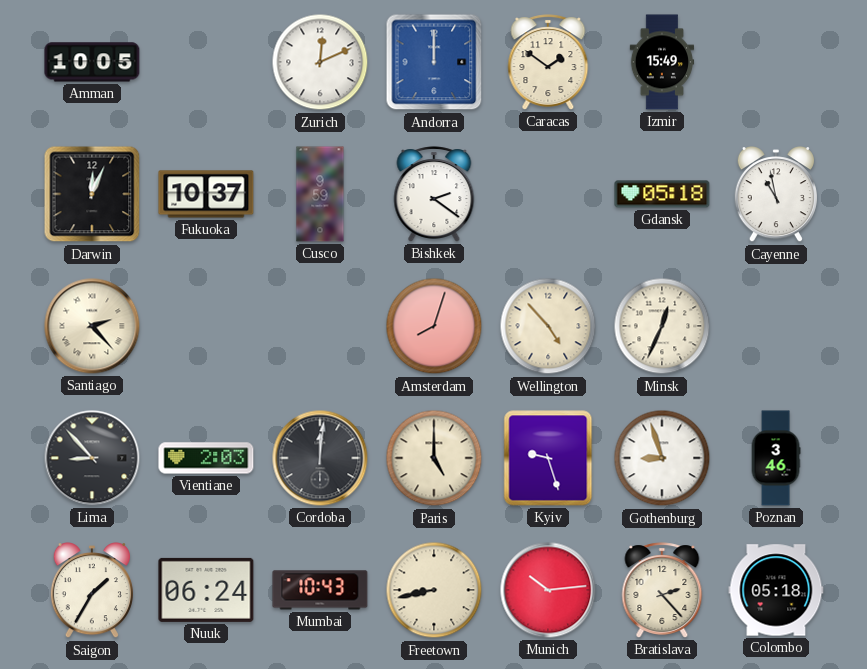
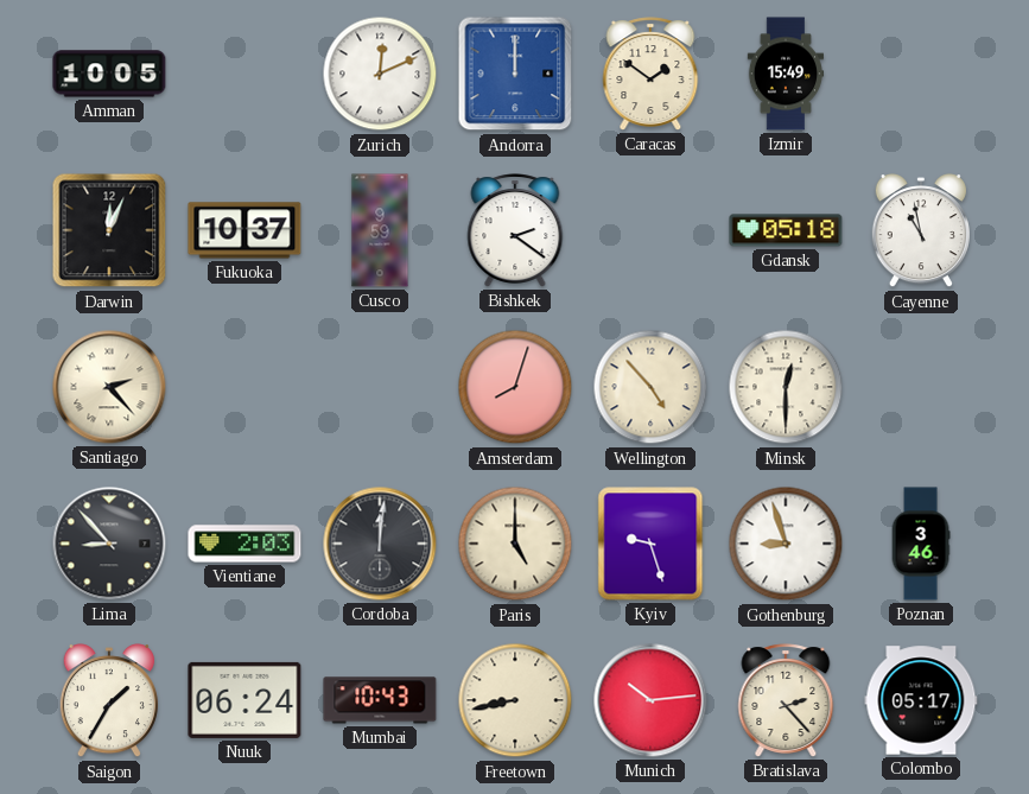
Minsk: 12:34 -> 12:30
Colombo: 05:18 -> 05:17
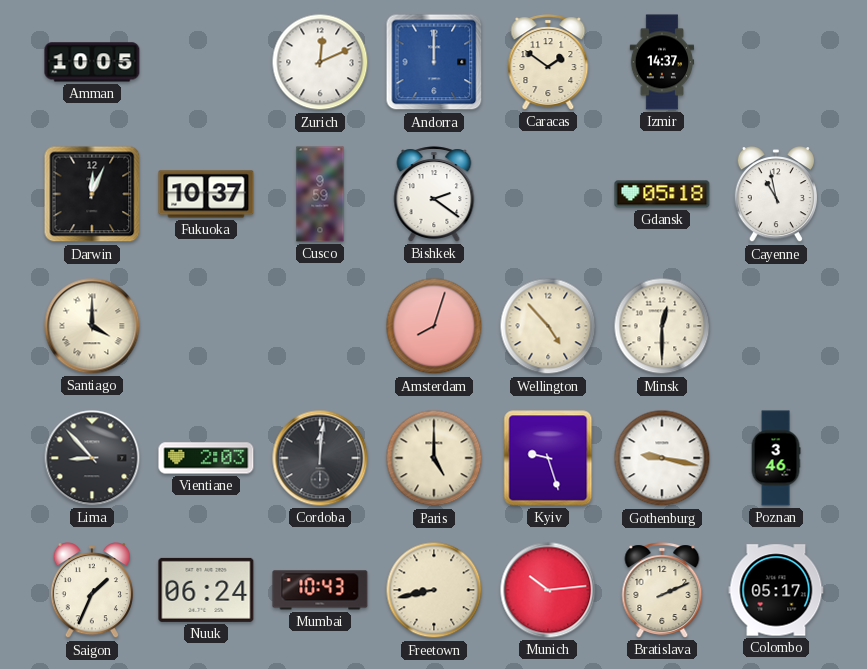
Izmir: 15:49 -> 14:37
Santiago: 2:23 -> 4:00
Gothenburg: 8:57 -> 9:17
Saigon: 1:35 -> 1:34
Bratislava: 2:23 -> 2:11
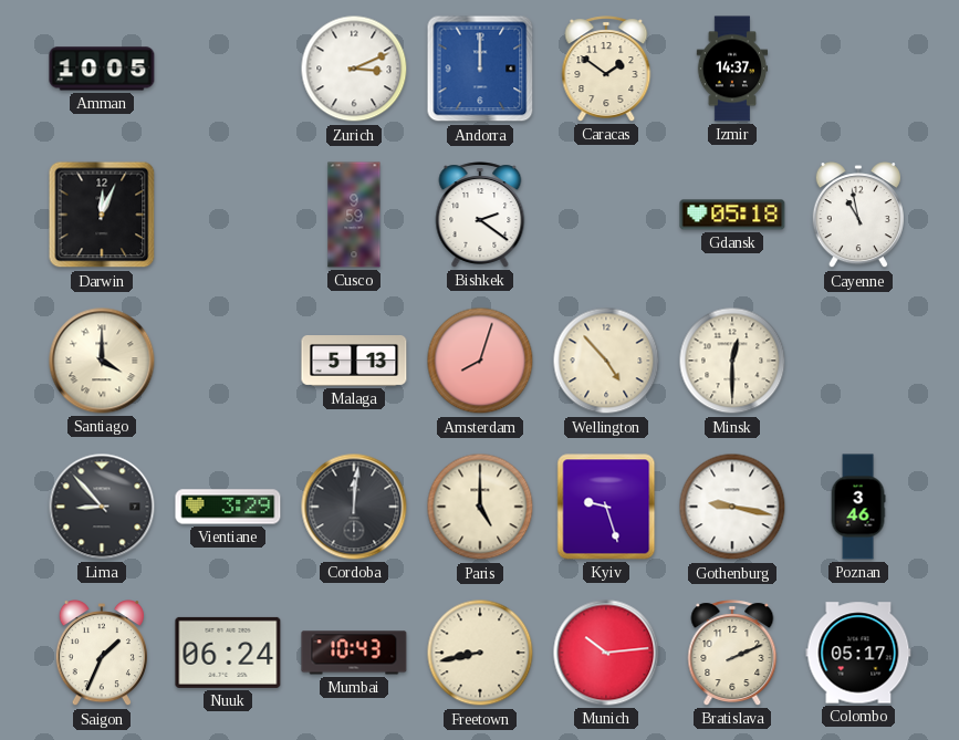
Zurich: 12:11 -> 3:11
Fukuoka: 10:37 -> none
Malaga: none -> 5:13
Vientiane: 2:03 -> 3:29
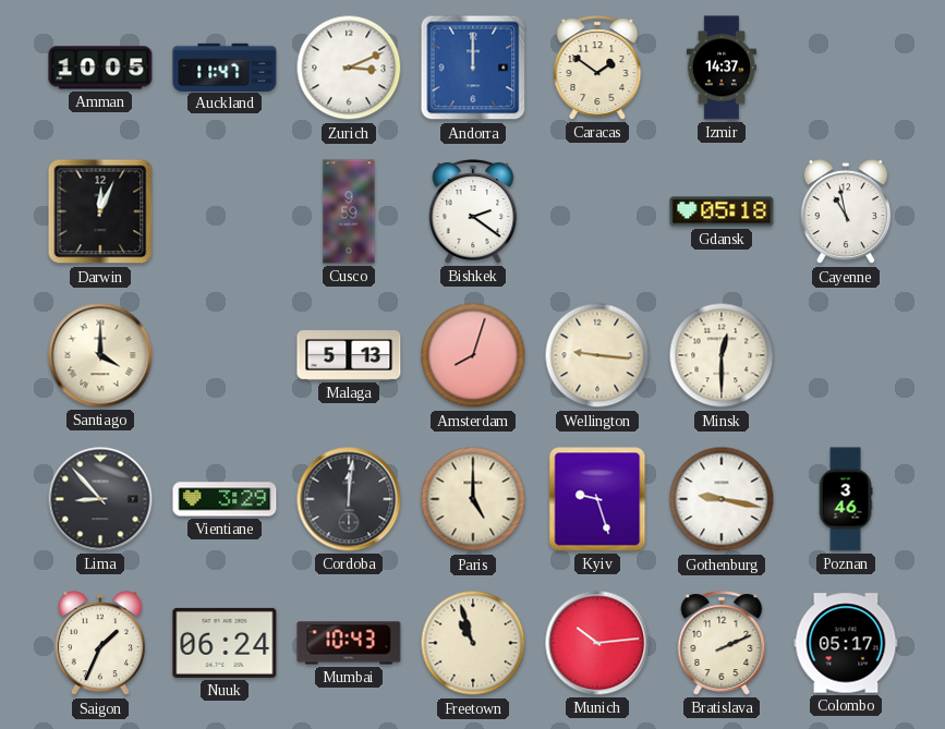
Auckland: none -> 11:47
Wellington: 4:53 -> 9:16
Freetown: 8:43 -> 10:57
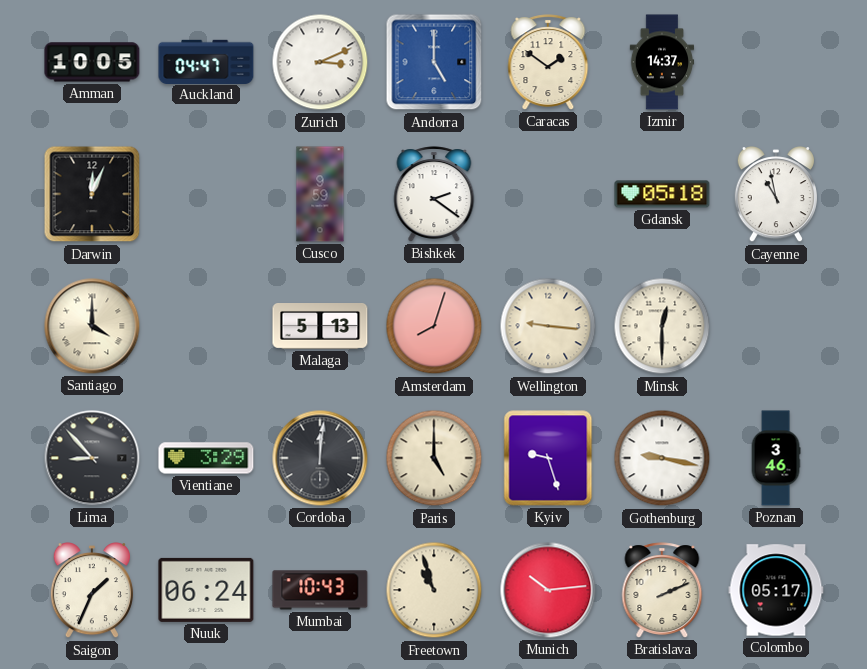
Auckland: 11:47 -> 04:47
Andorra: 12:00 -> 5:00
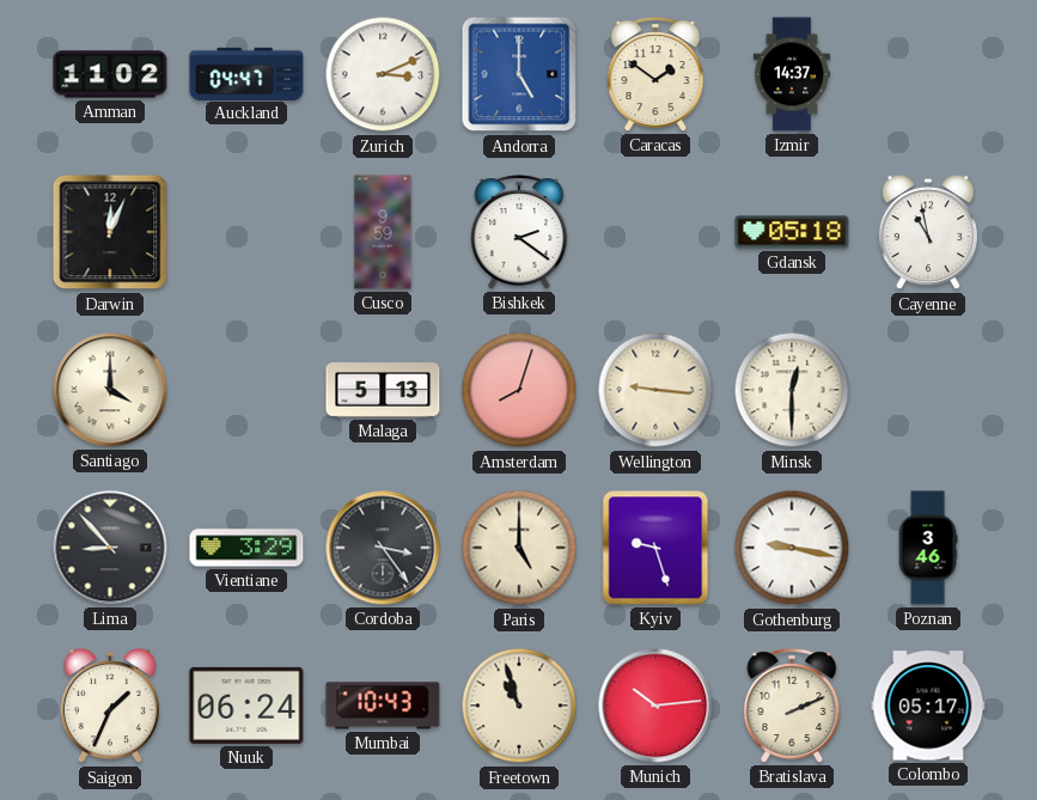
Amman: 10:05 -> 11:02
Cordoba: 12:01 -> 3:24
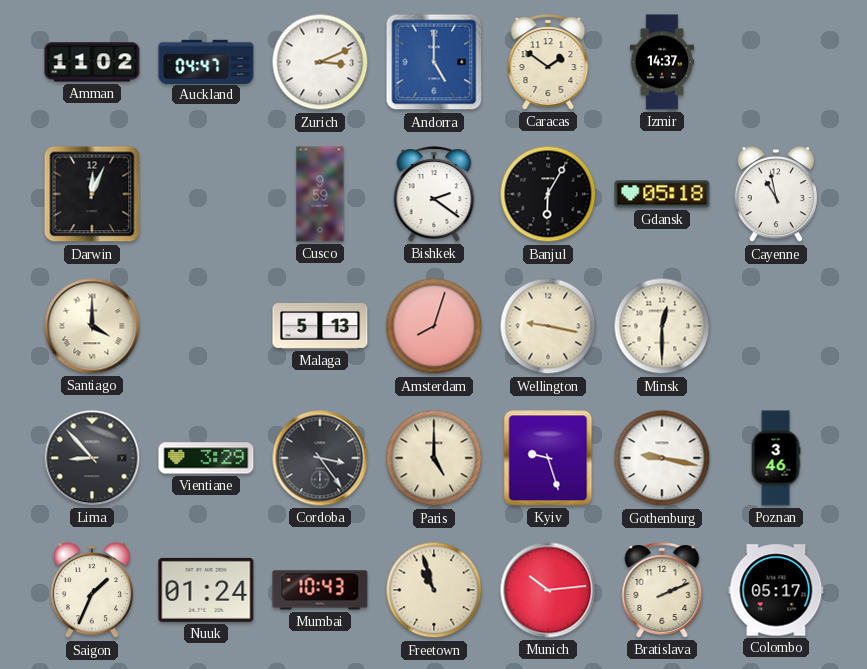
Banjul: none -> 6:05
Wellington: 9:16 -> 9:17
Nuuk: 06:24 -> 01:24
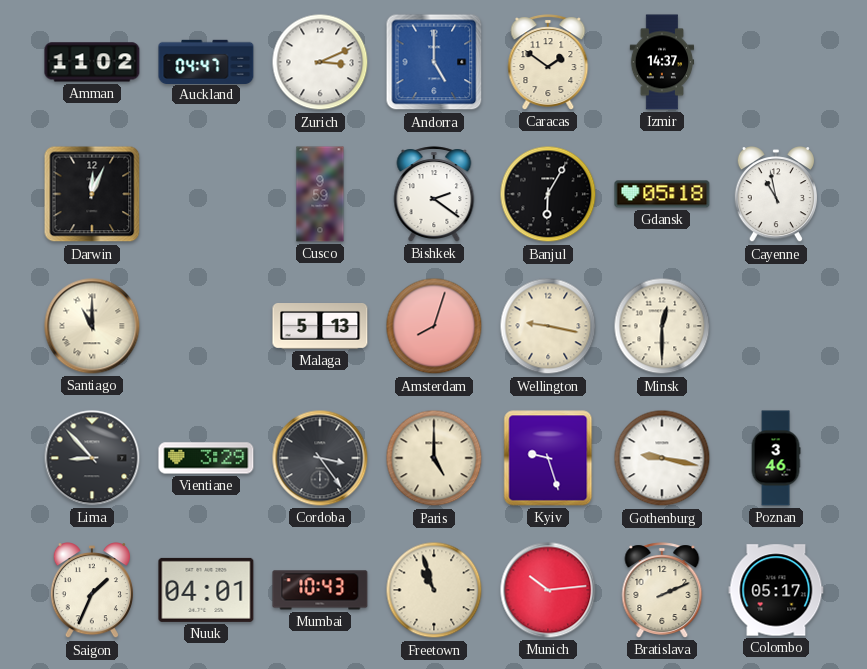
Santiago: 4:00 -> 11:00
Nuuk: 01:24 -> 04:01
